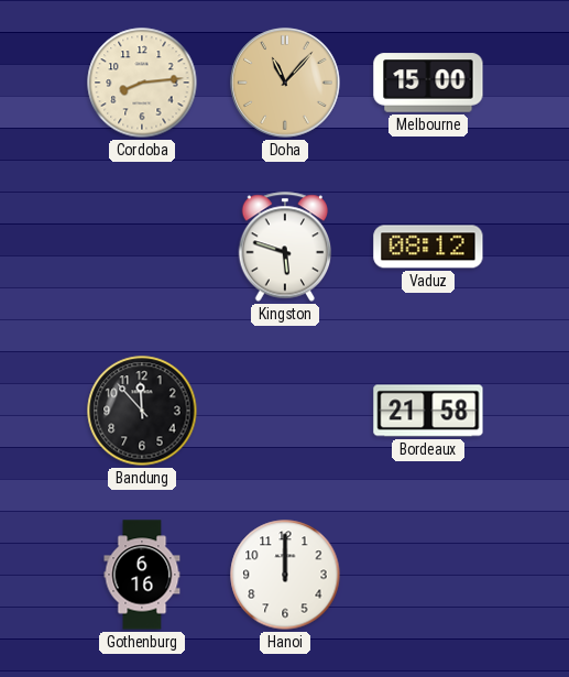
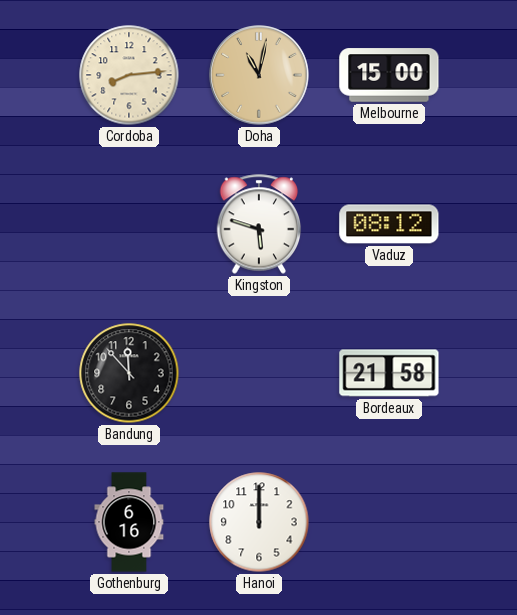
Doha: 11:07 -> 11:02
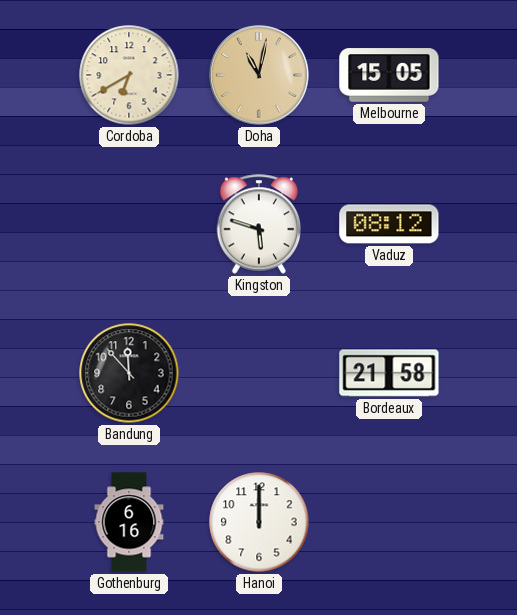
Cordoba: 8:14 -> 6:40
Melbourne: 15:00 -> 15:05
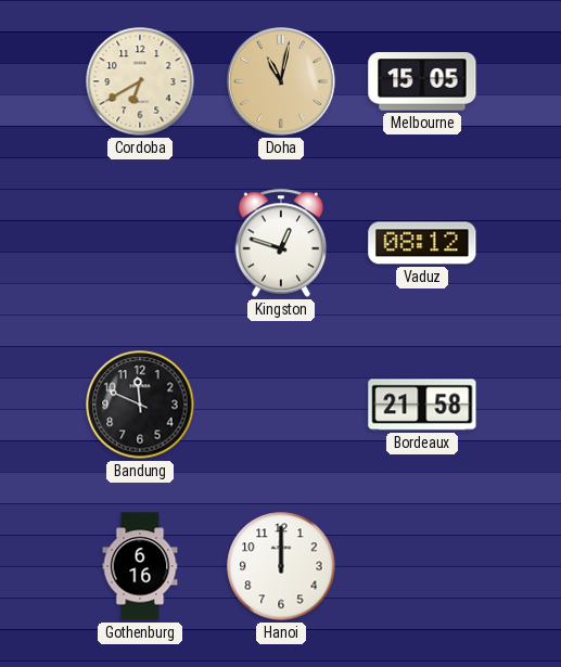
Kingston: 5:48 -> 12:48
Bandung: 11:53 -> 11:49
